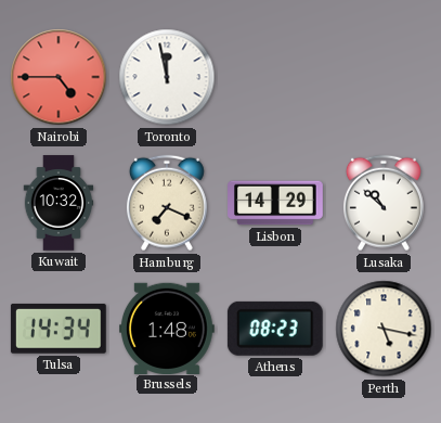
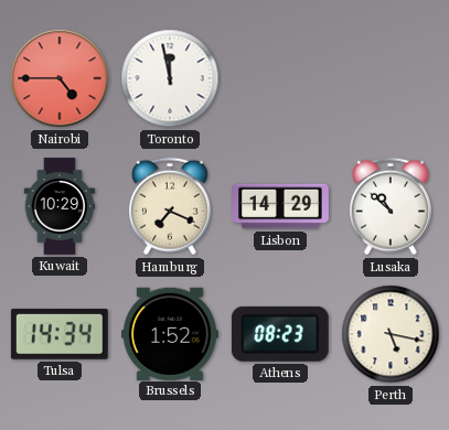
Kuwait: 10:32 -> 10:29
Brussels: 1:48 -> 1:52
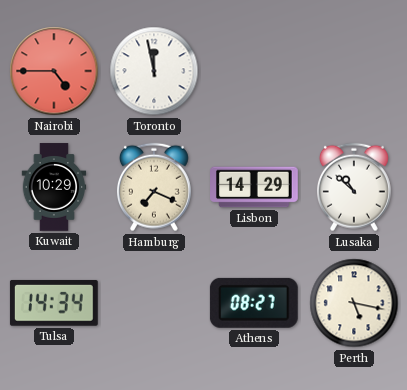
Brussels: 1:52 -> none
Athens: 08:23 -> 08:27
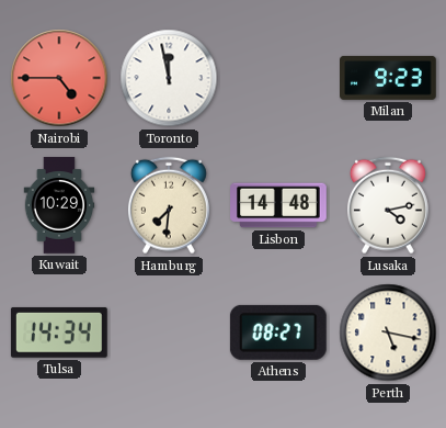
Milan: none -> 9:23
Hamburg: 7:19 -> 7:31
Lisbon: 14:29 -> 14:48
Lusaka: 10:52 -> 4:13
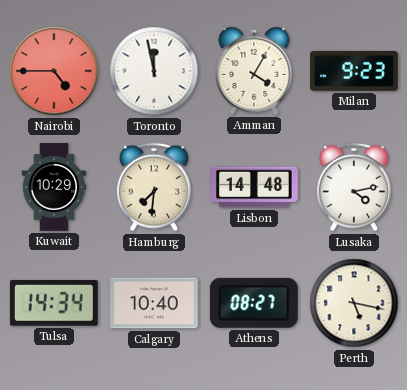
Amman: none -> 4:05
Calgary: none -> 10:40
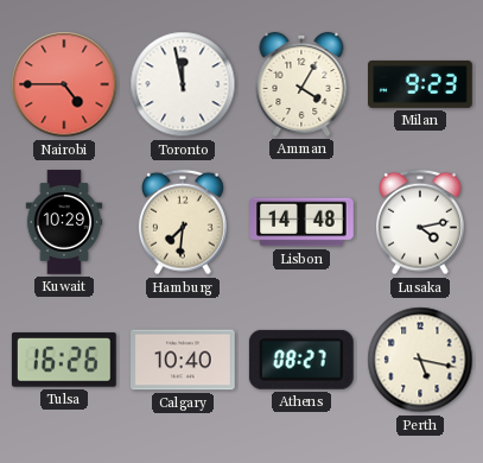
Tulsa: 14:34 -> 16:26
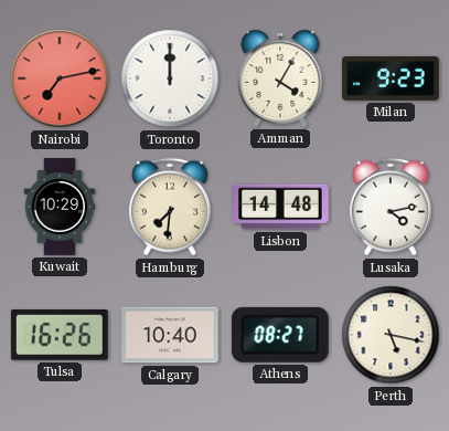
Nairobi: 4:45 -> 7:13
Toronto: 11:58 -> 12:00
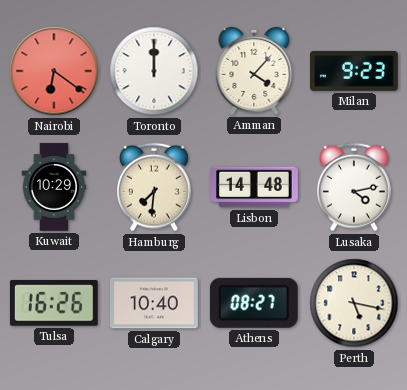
Nairobi: 7:13 -> 6:21
Amman: 4:05 -> 4:07
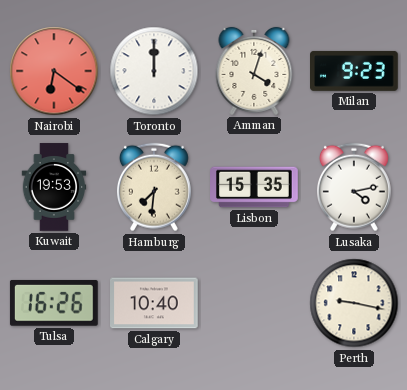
Amman: 4:07 -> 4:03
Kuwait: 10:29 -> 19:53
Lisbon: 14:48 -> 15:35
Athens: 08:27 -> none
Perth: 5:17 -> 9:17
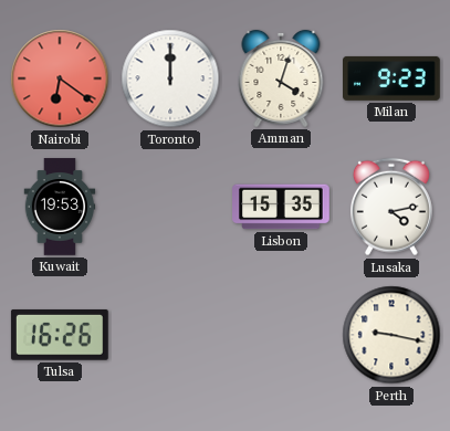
Hamburg: 7:31 -> none
Calgary: 10:40 -> none
